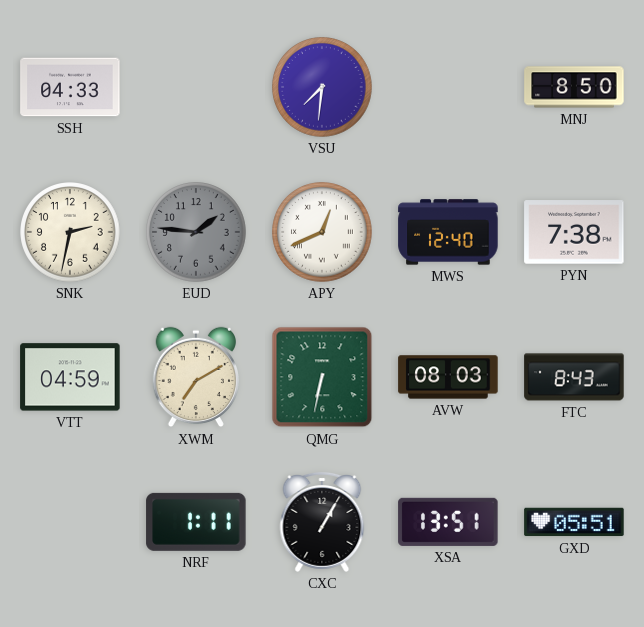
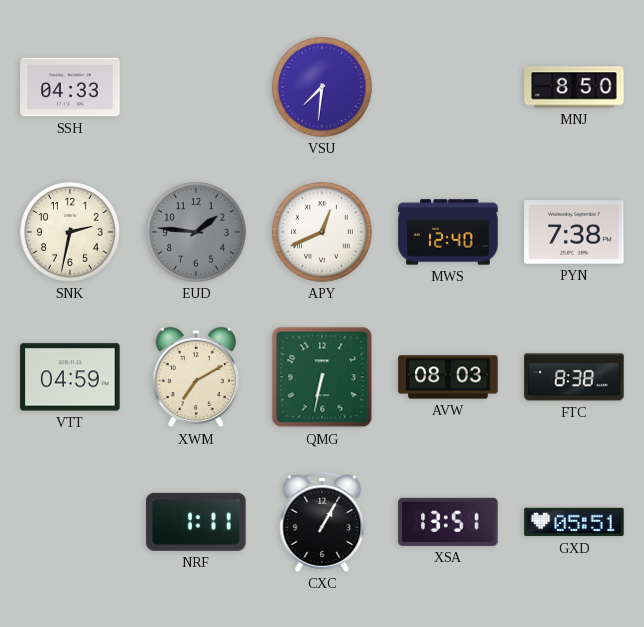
FTC: 8:43 -> 8:38
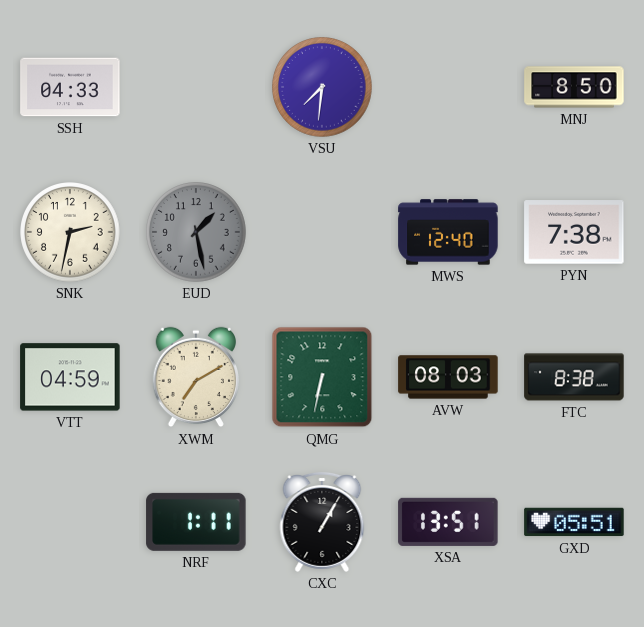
EUD: 1:46 -> 1:28
APY: 12:41 -> none
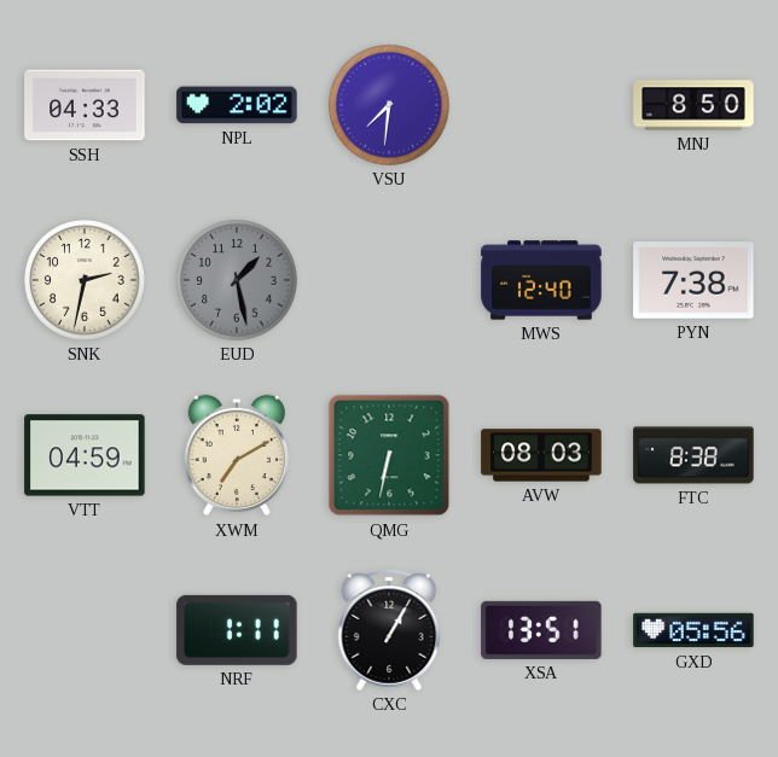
NPL: none -> 2:02
GXD: 05:51 -> 05:56
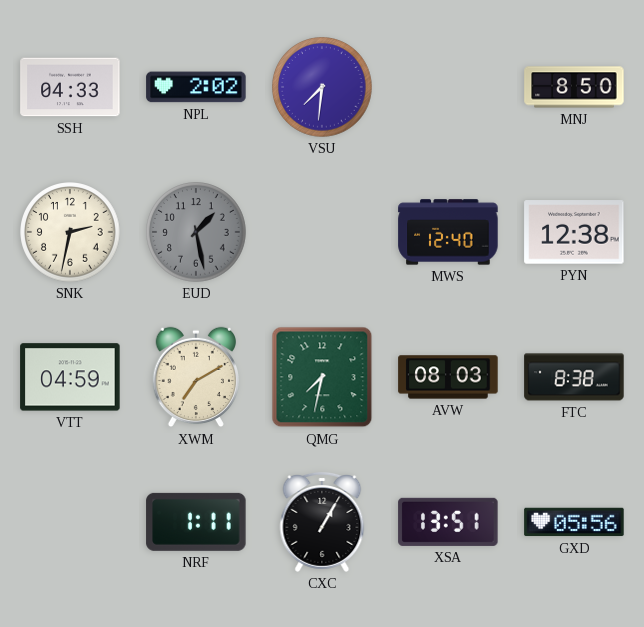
PYN: 7:38 -> 12:38
QMG: 6:32 -> 7:32
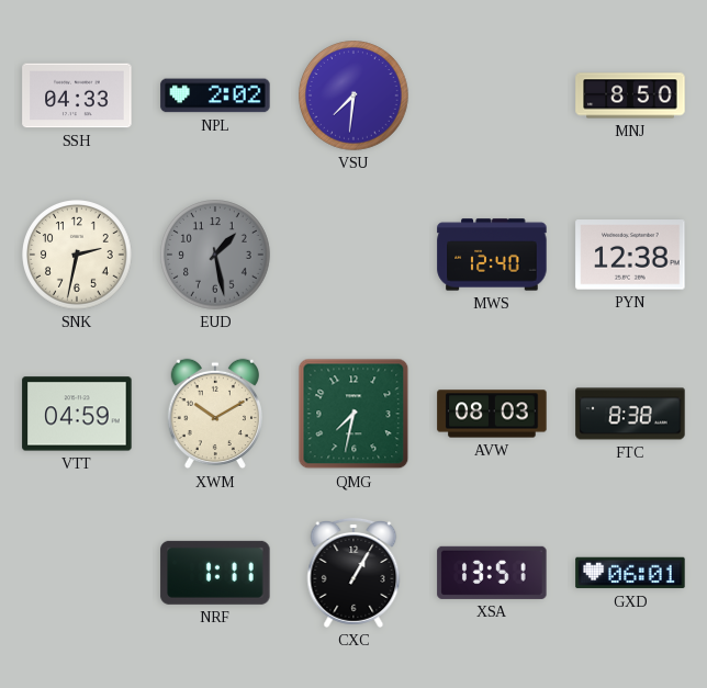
XWM: 7:10 -> 10:10
GXD: 05:56 -> 06:01
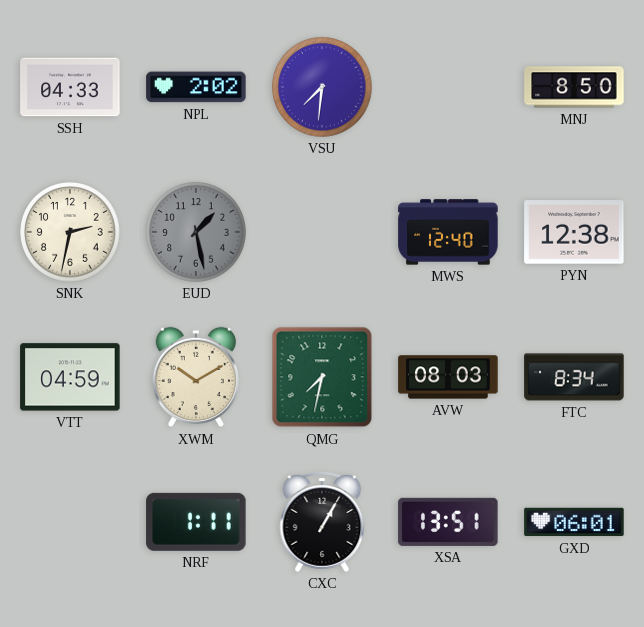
FTC: 8:38 -> 8:34
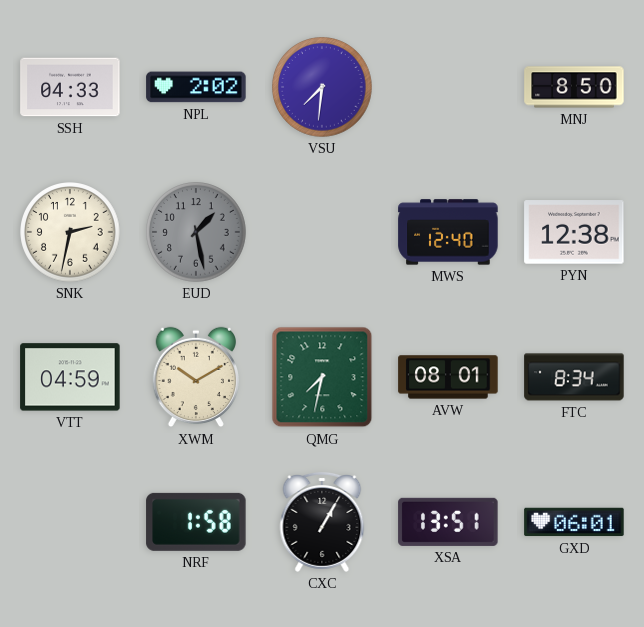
AVW: 08:03 -> 08:01
NRF: 1:11 -> 1:58
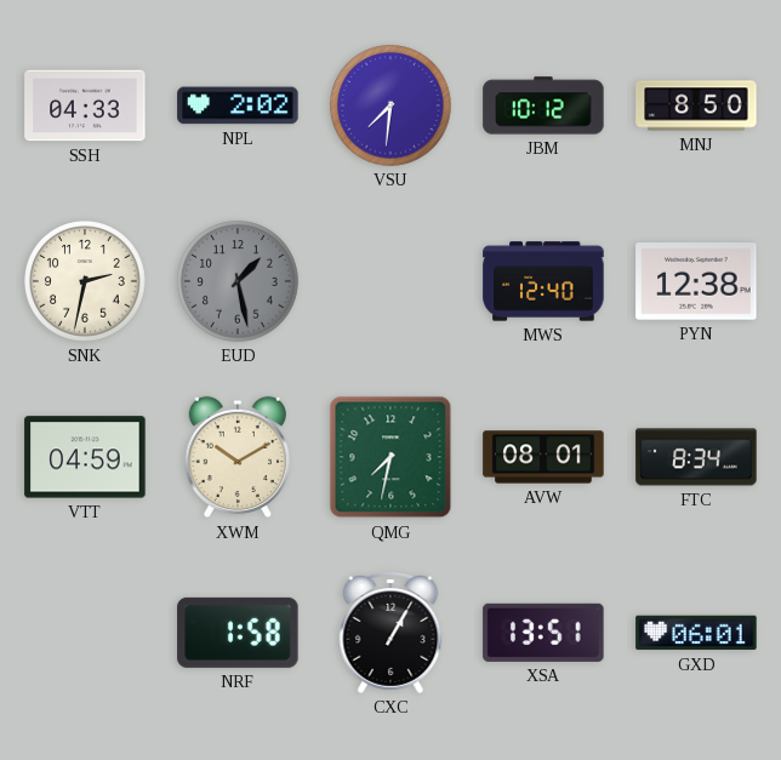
JBM: none -> 10:12
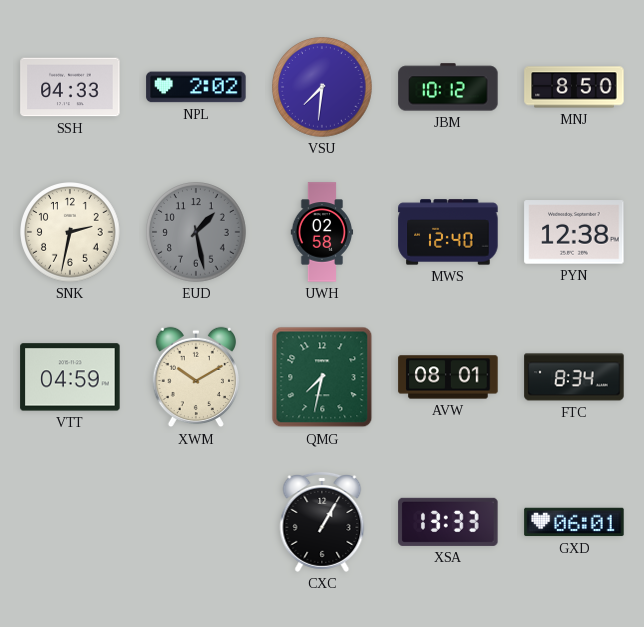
UWH: none -> 02:58
NRF: 1:58 -> none
XSA: 13:51 -> 13:33
